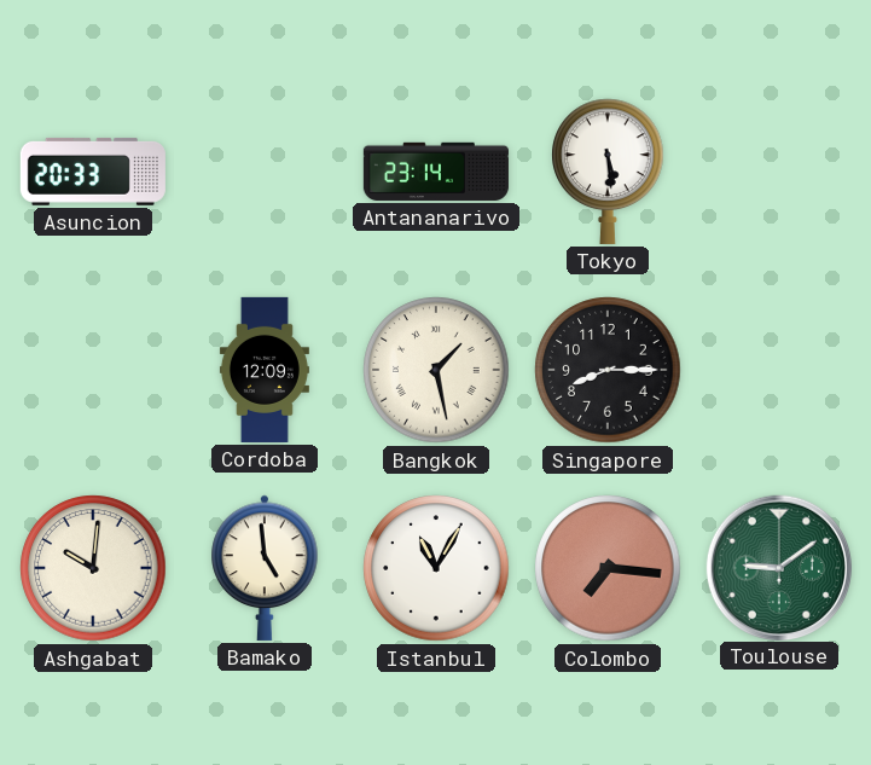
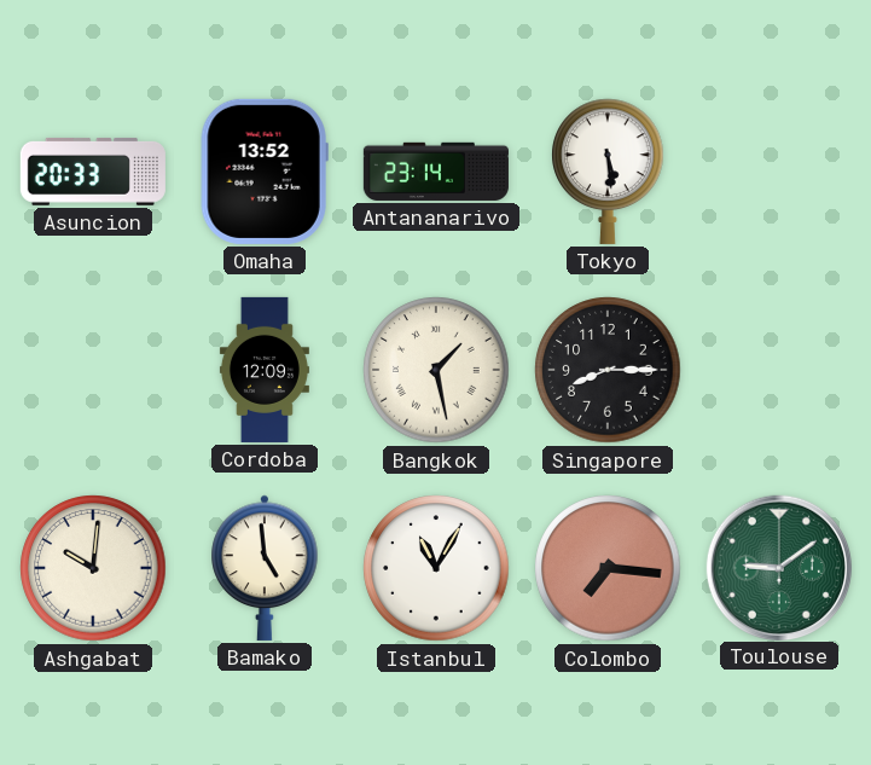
Omaha: none -> 13:52
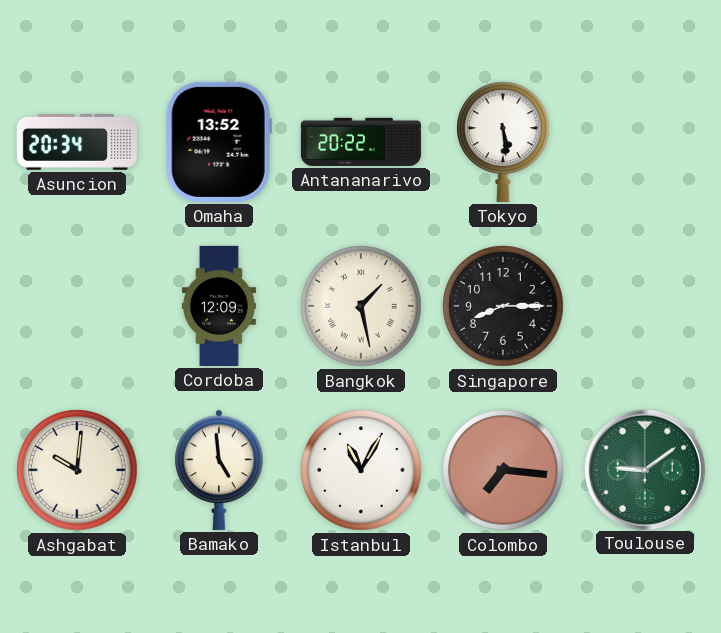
Asuncion: 20:33 -> 20:34
Antananarivo: 23:14 -> 20:22
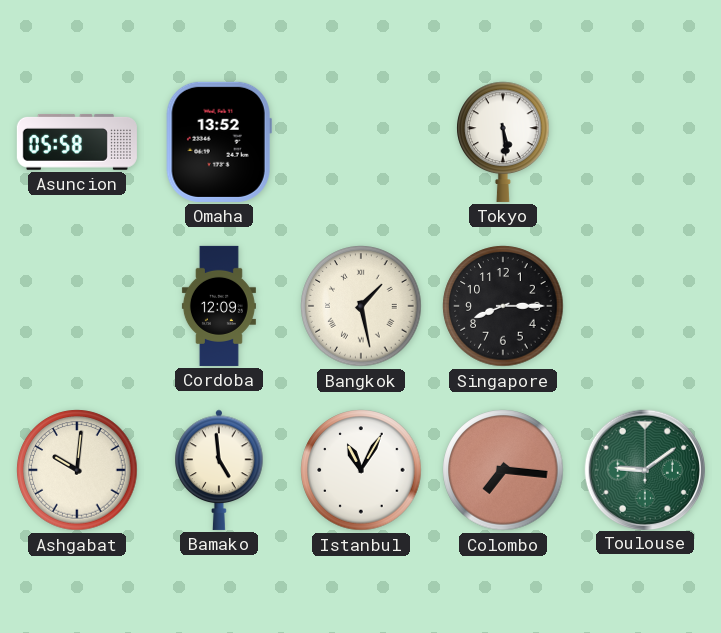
Asuncion: 20:34 -> 05:58
Antananarivo: 20:22 -> none
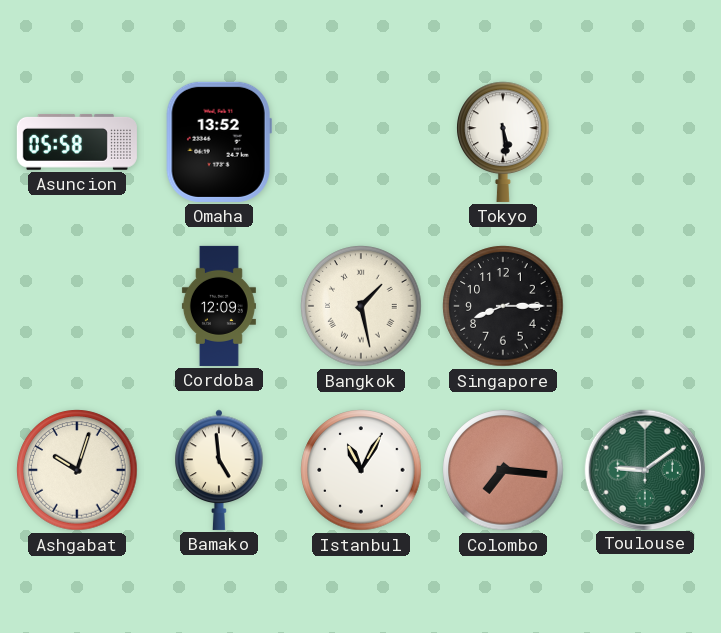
Ashgabat: 10:01 -> 10:03
